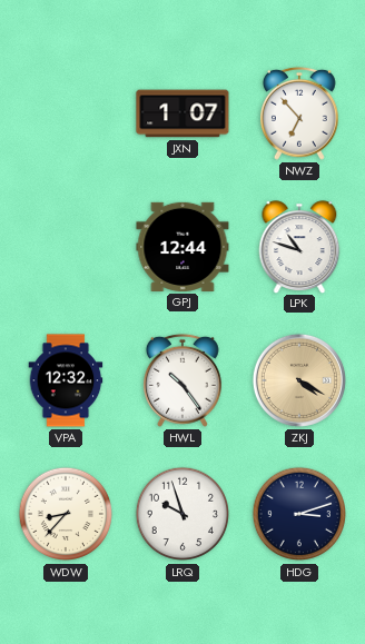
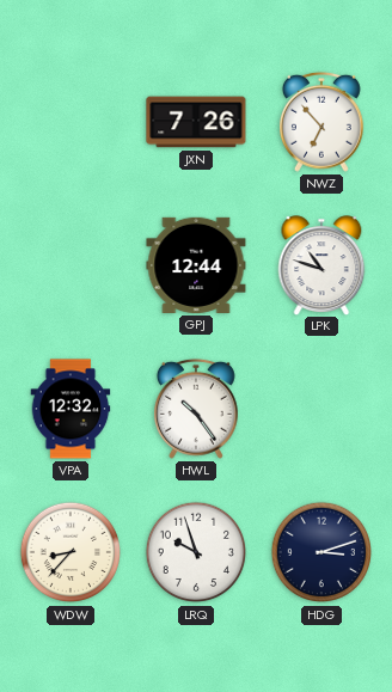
JXN: 1:07 -> 7:26
ZKJ: 4:20 -> none
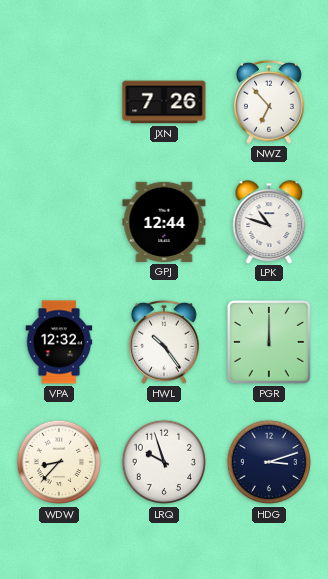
PGR: none -> 12:00
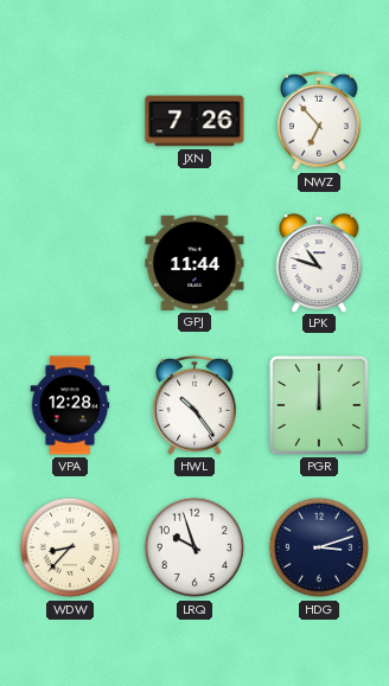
GPJ: 12:44 -> 11:44
VPA: 12:32 -> 12:28
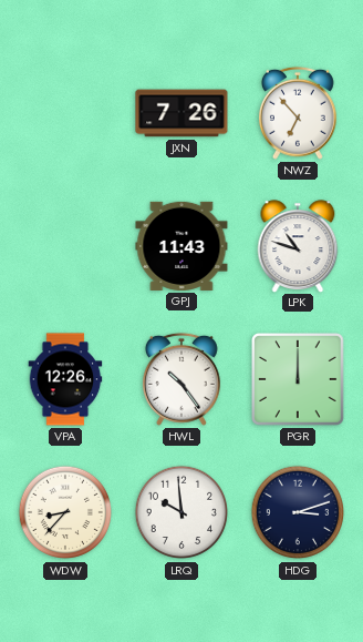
GPJ: 11:44 -> 11:43
VPA: 12:28 -> 12:26
LRQ: 9:57 -> 9:59
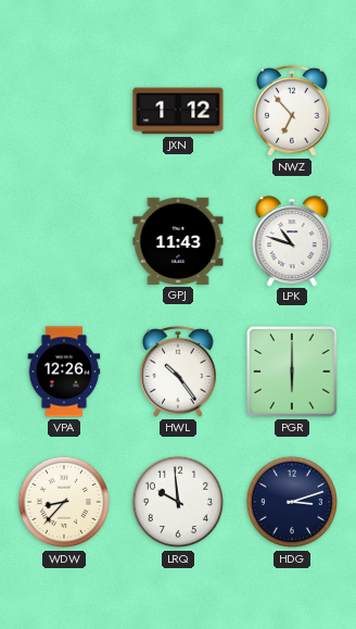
JXN: 7:26 -> 1:12
PGR: 12:00 -> 6:00
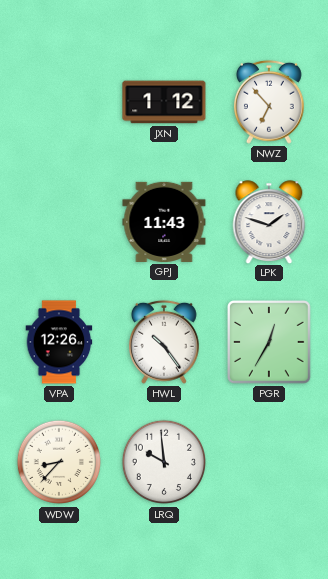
LPK: 10:48 -> 1:48
PGR: 6:00 -> 12:35
HDG: 3:12 -> none
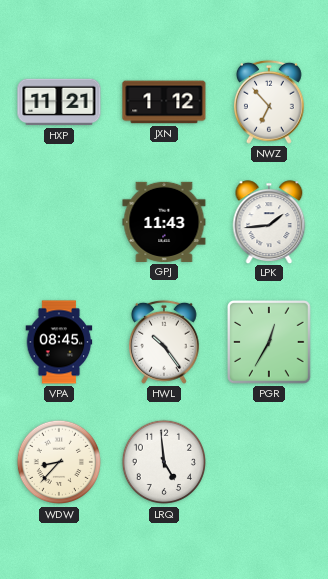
HXP: none -> 11:21
LPK: 1:48 -> 1:44
VPA: 12:26 -> 08:45
LRQ: 9:59 -> 4:59
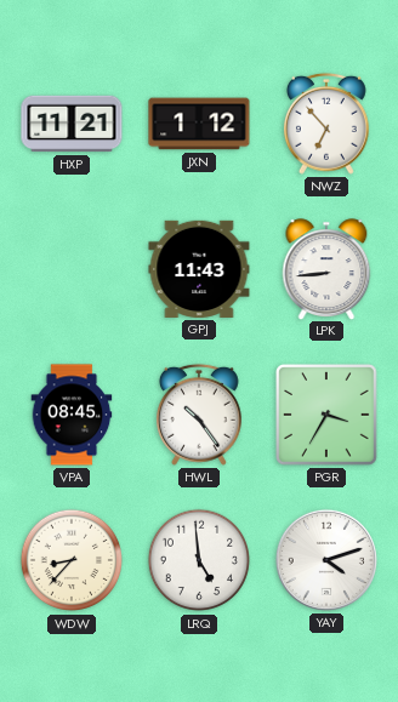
LPK: 1:44 -> 8:44
PGR: 12:35 -> 3:35
YAY: none -> 4:12
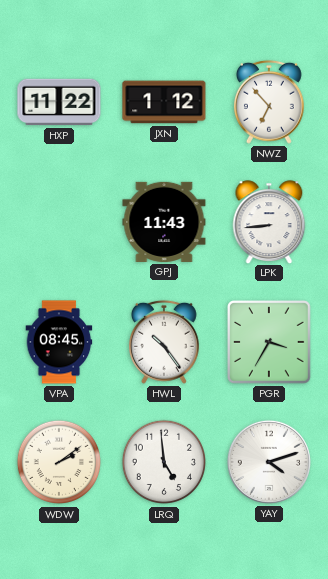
HXP: 11:21 -> 11:22
WDW: 8:37 -> 2:09
